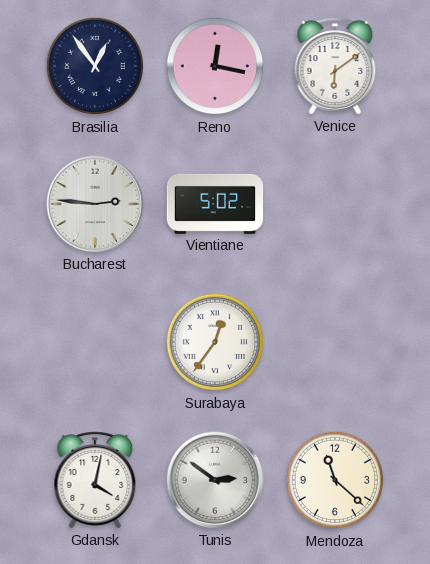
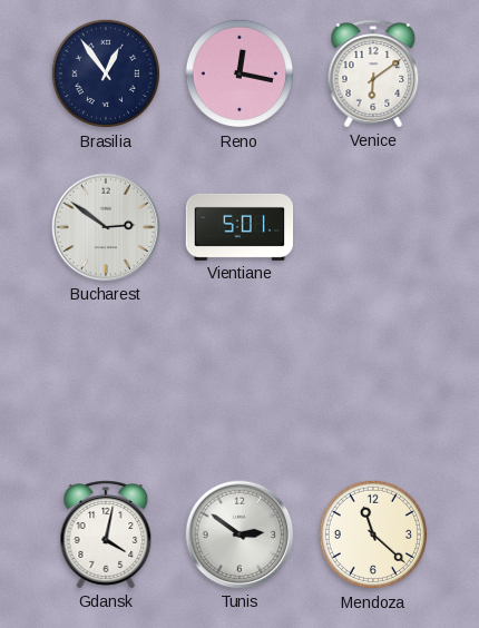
Bucharest: 2:46 -> 2:51
Vientiane: 5:02 -> 5:01
Surabaya: 12:36 -> none
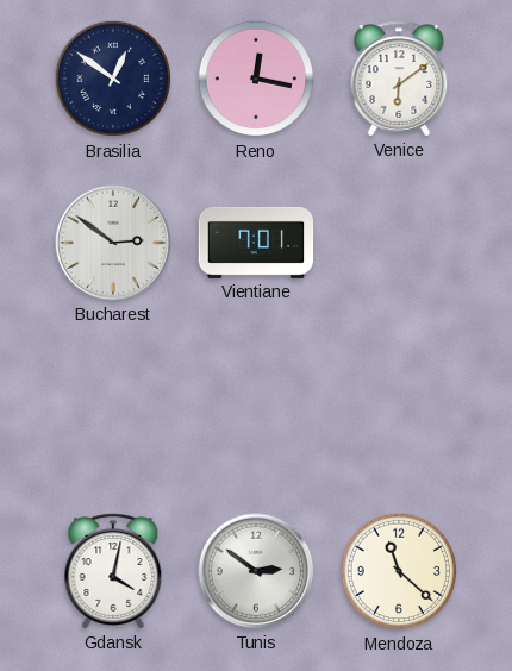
Brasilia: 12:54 -> 12:51
Vientiane: 5:01 -> 7:01
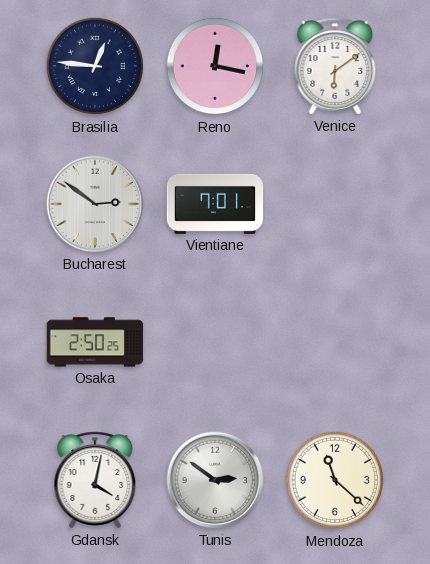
Brasilia: 12:51 -> 12:46
Osaka: none -> 2:50
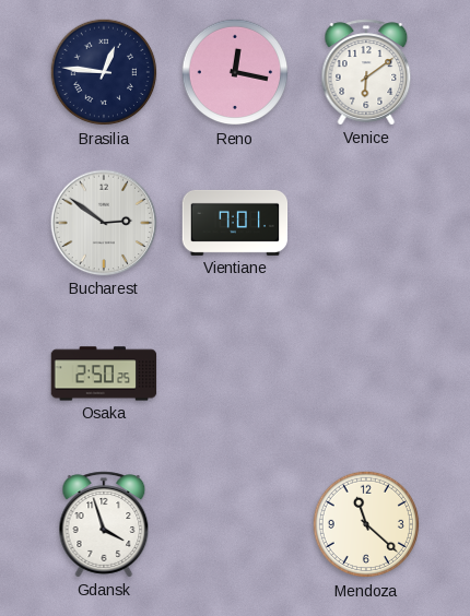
Gdansk: 4:02 -> 3:57
Tunis: 2:51 -> none
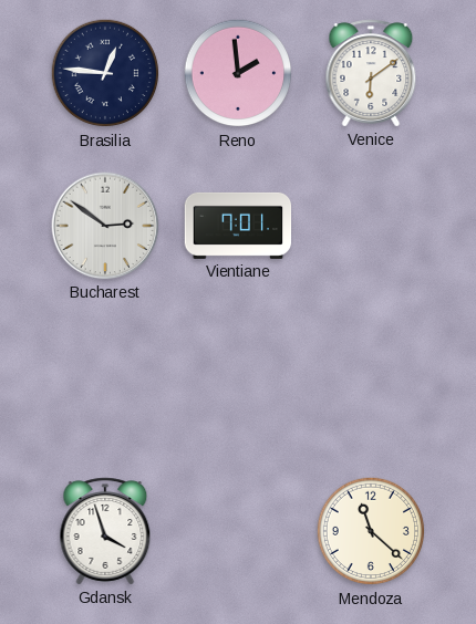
Reno: 12:17 -> 1:59
Osaka: 2:50 -> none
